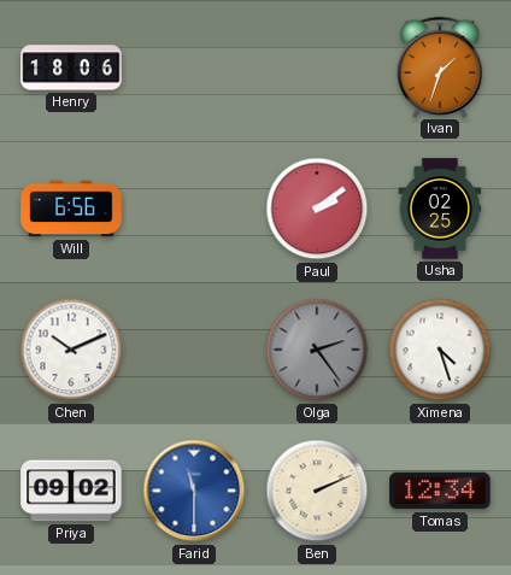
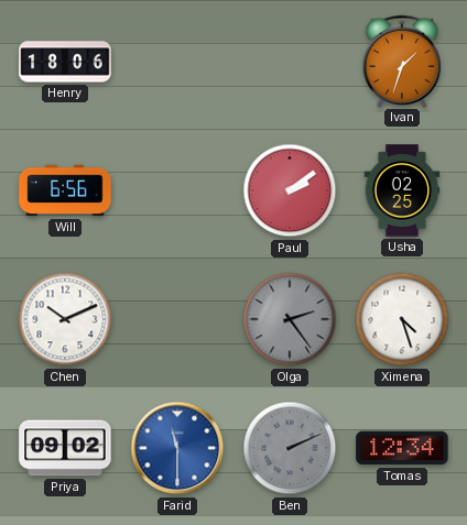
Ben dial: cream -> grey
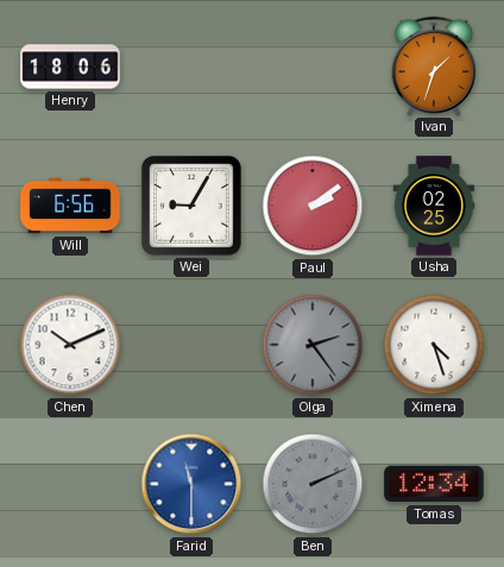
Wei: none -> 9:05
Priya: 09:02 -> none
